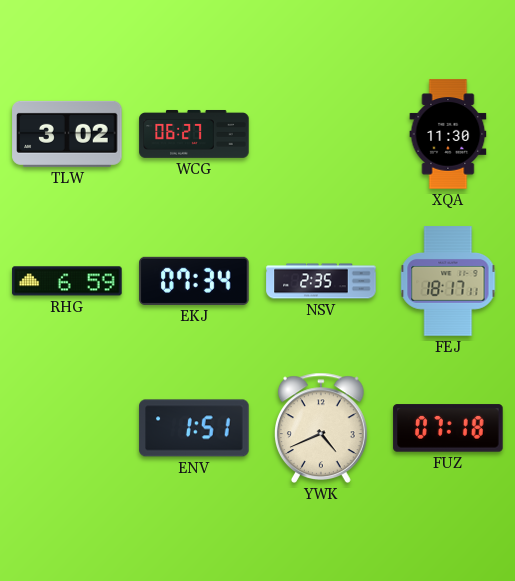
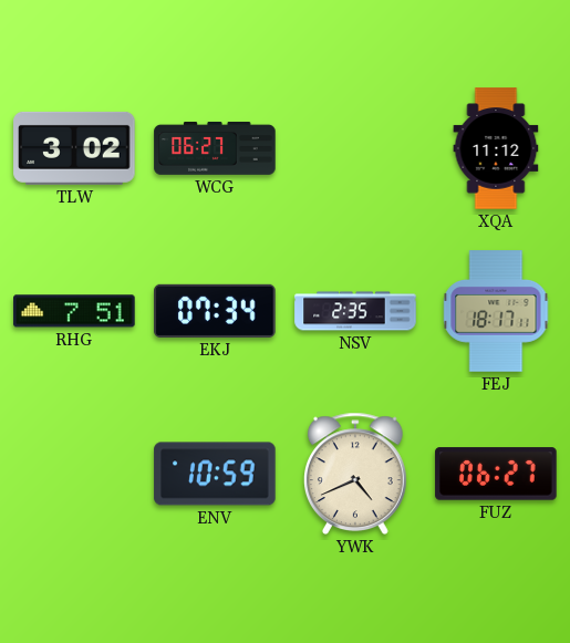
XQA: 11:30 -> 11:12
RHG: 6:59 -> 7:51
ENV: 1:51 -> 10:59
FUZ: 07:18 -> 06:27
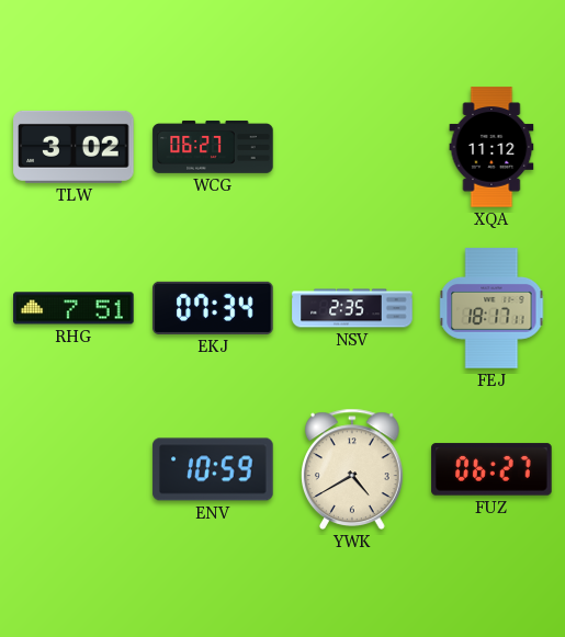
YWK: 4:41 -> 4:40
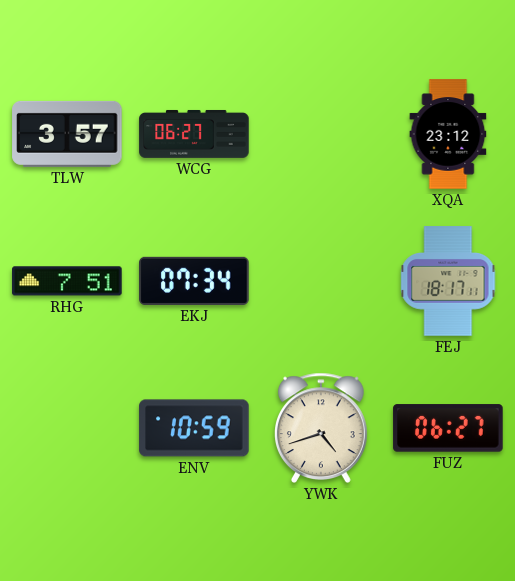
TLW: 3:02 -> 3:57
XQA: 11:12 -> 23:12
NSV: 2:35 -> none
YWK: 4:40 -> 4:42
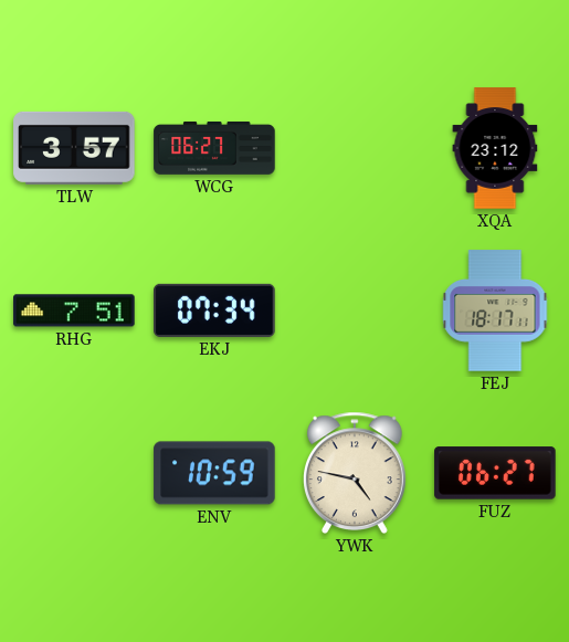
YWK: 4:42 -> 4:47
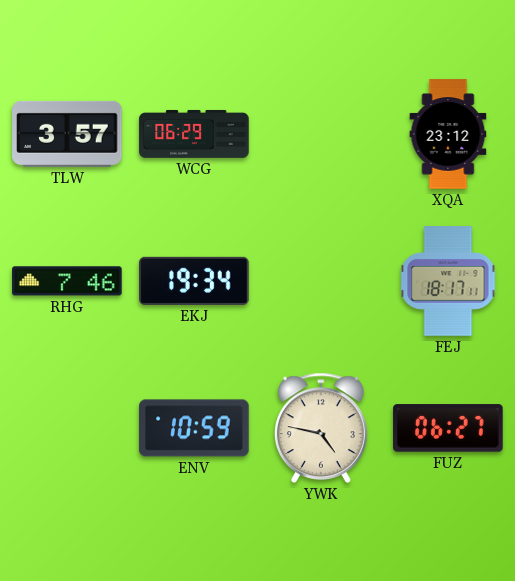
WCG: 06:27 -> 06:29
RHG: 7:51 -> 7:46
EKJ: 07:34 -> 19:34
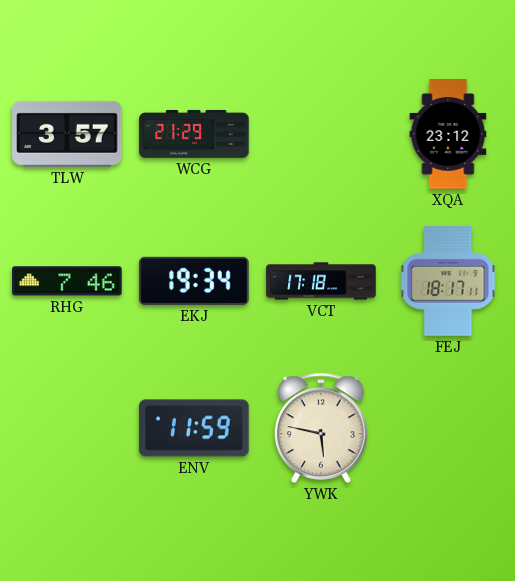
WCG: 06:29 -> 21:29
VCT: none -> 17:18
ENV: 10:59 -> 11:59
YWK: 4:47 -> 5:47
FUZ: 06:27 -> none
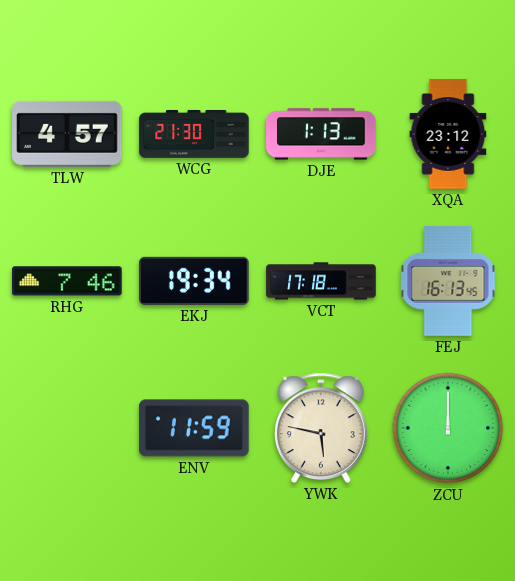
TLW: 3:57 -> 4:57
WCG: 21:29 -> 21:30
DJE: none -> 1:13
FEJ: 18:17 -> 16:13
ZCU: none -> 12:00
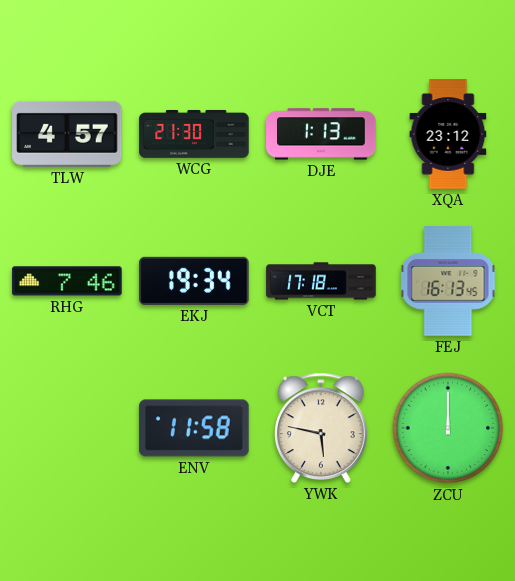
ENV: 11:59 -> 11:58
